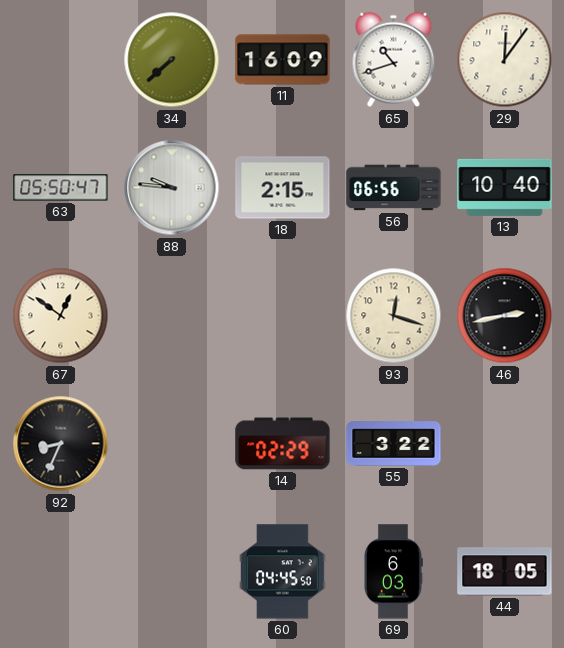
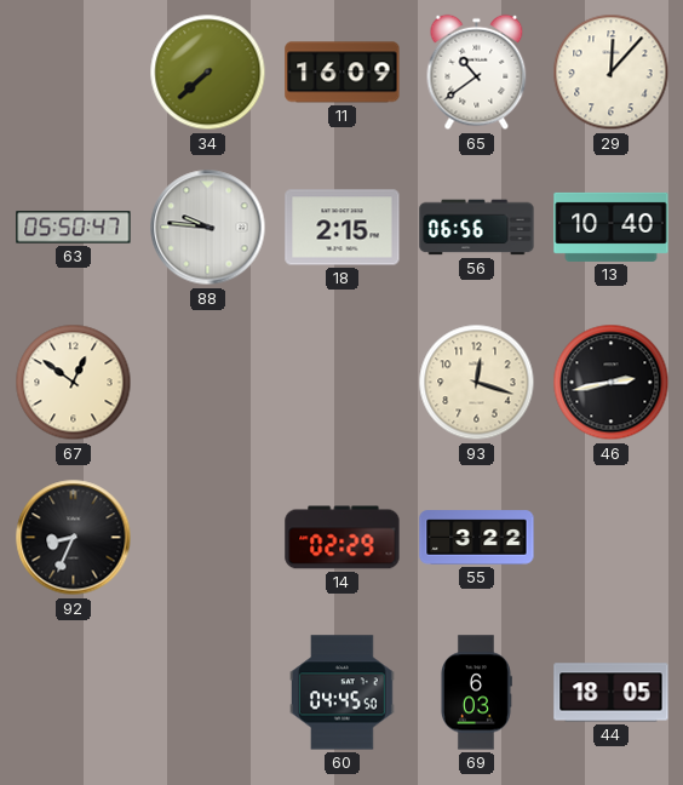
65: 10:42 -> 10:39
29: 12:06 -> 12:07
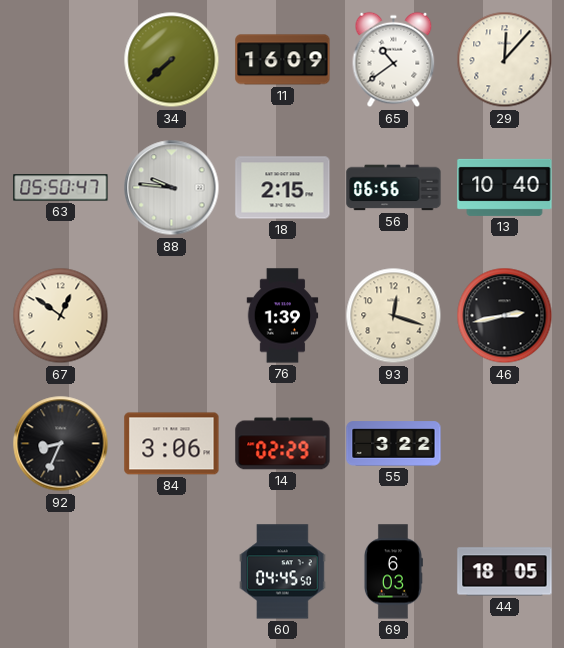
76: none -> 1:39
84: none -> 3:06
